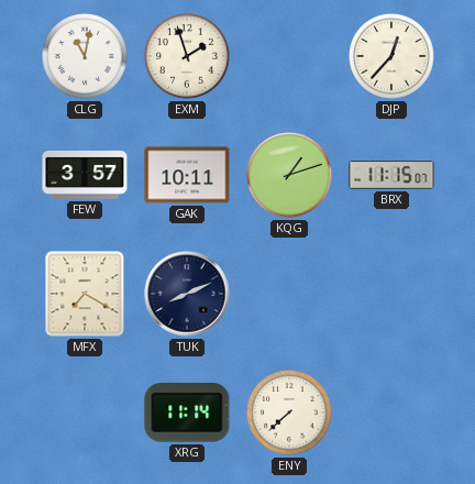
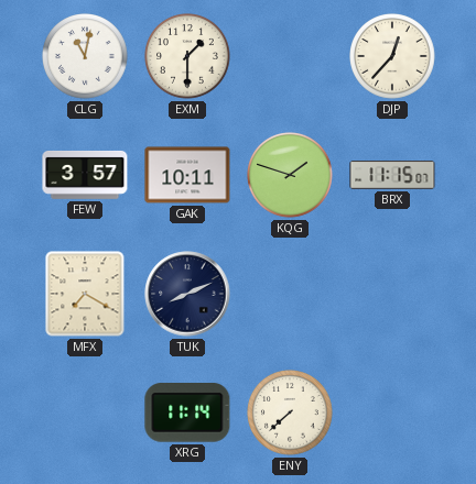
EXM: 1:57 -> 1:30
KQG: 1:12 -> 1:48
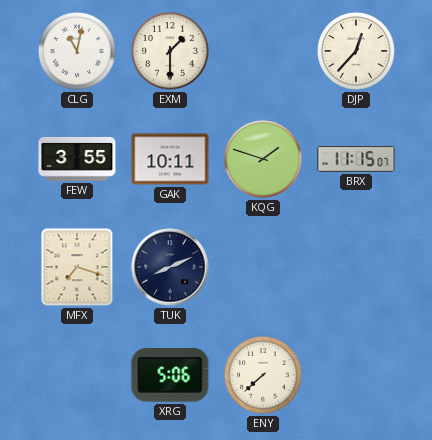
FEW: 3:57 -> 3:55
MFX: 7:20 -> 7:18
XRG: 11:14 -> 5:06
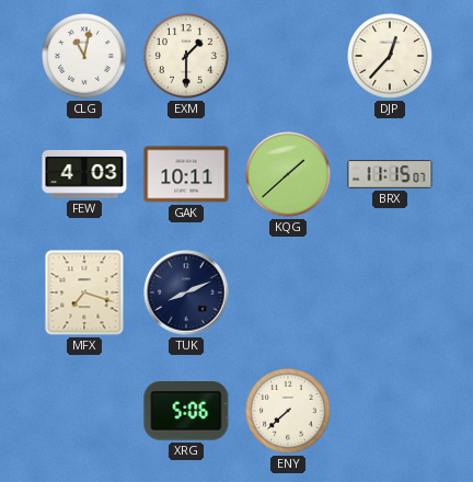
FEW: 3:55 -> 4:03
KQG: 1:48 -> 1:38
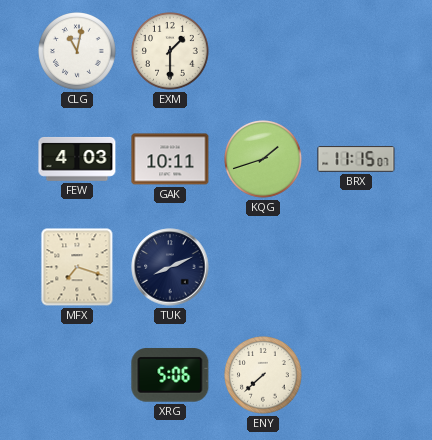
DJP: 12:37 -> none
KQG: 1:38 -> 1:42
